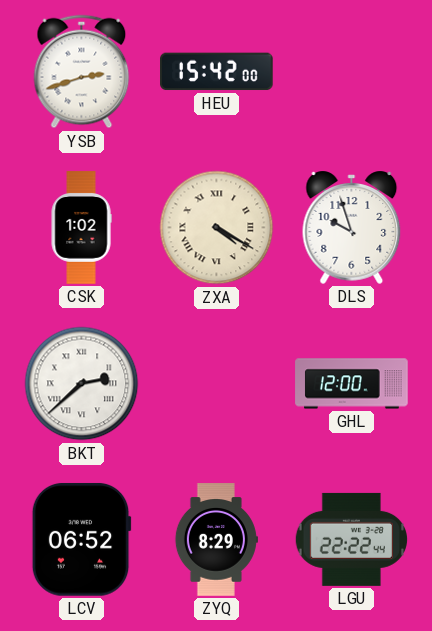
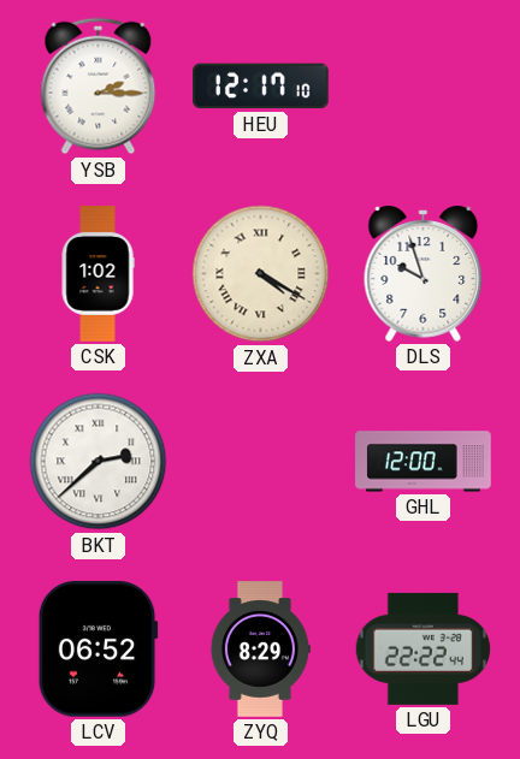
YSB: 2:42 -> 2:15
HEU: 15:42 -> 12:17
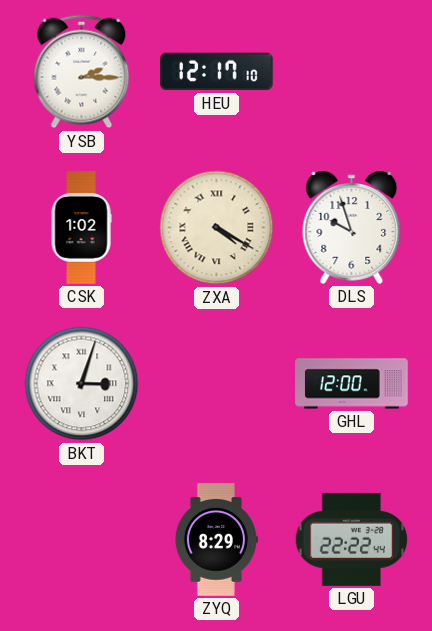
BKT: 2:38 -> 3:03
LCV: 06:52 -> none
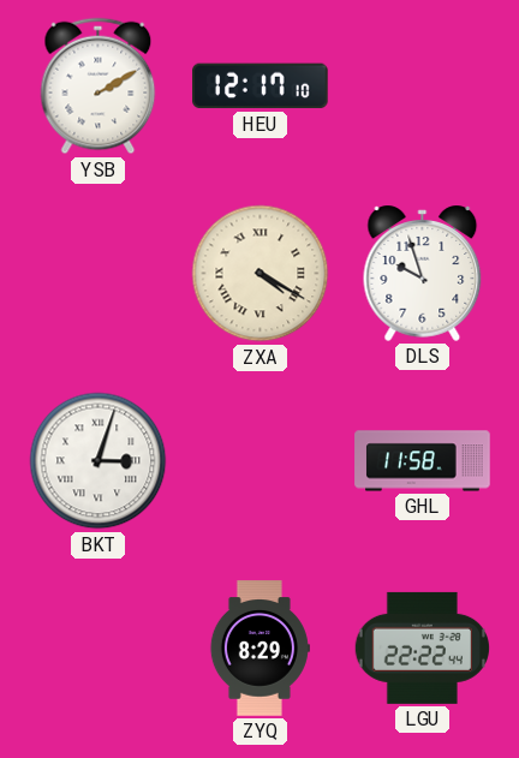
YSB: 2:15 -> 2:10
CSK: 1:02 -> none
GHL: 12:00 -> 11:58
